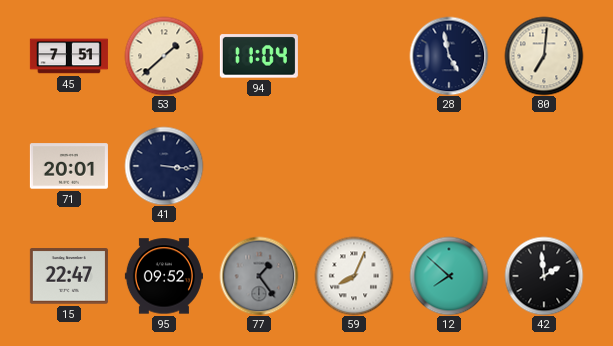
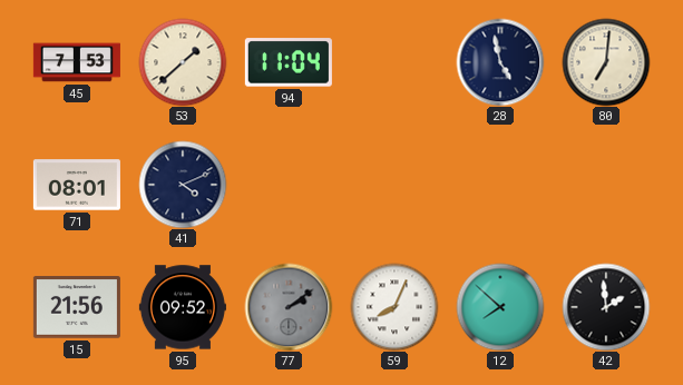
45: 7:51 -> 7:53
71: 20:01 -> 08:01
41: 3:16 -> 4:11
15: 22:47 -> 21:56
77: 1:24 -> 2:09
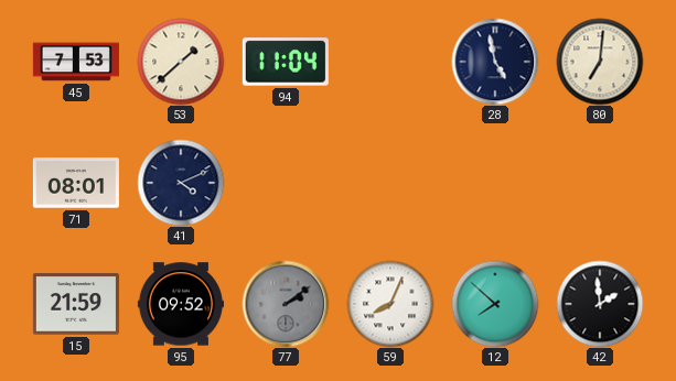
15: 21:56 -> 21:59
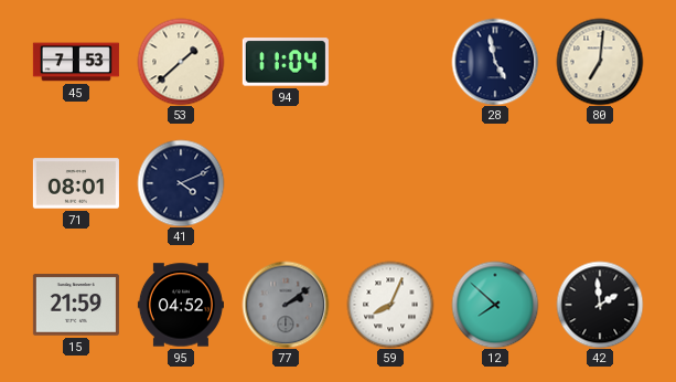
95: 09:52 -> 04:52
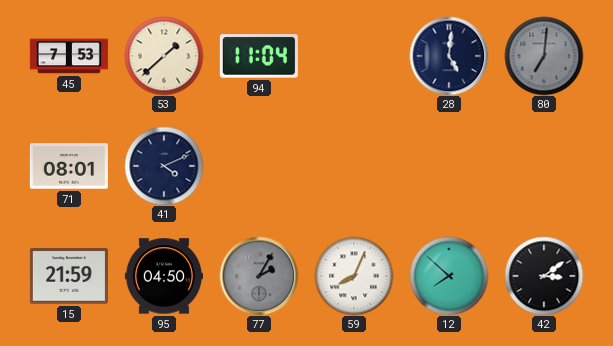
28: 4:58 -> 5:01
80 dial: cream -> grey
95: 04:52 -> 04:50
77: 2:09 -> 2:05
42: 1:59 -> 3:09
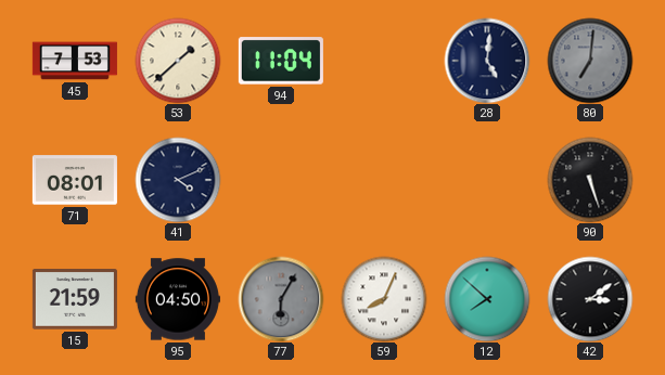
90: none -> 5:27
77: 2:05 -> 6:05
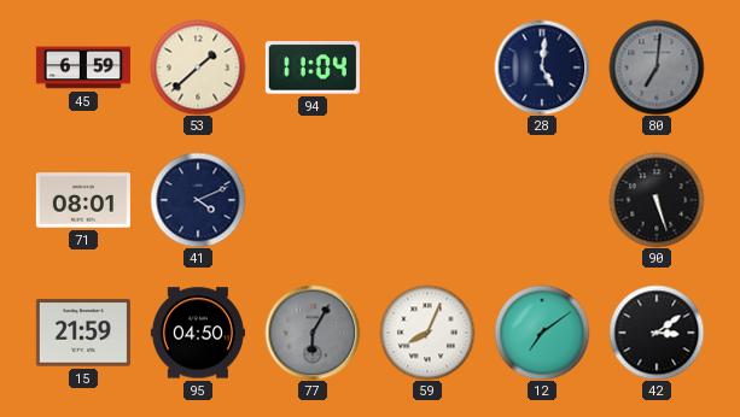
45: 7:53 -> 6:59
12: 7:52 -> 7:09
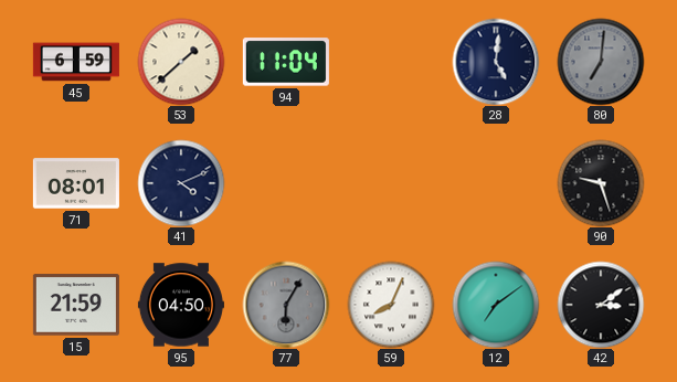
90: 5:27 -> 9:27
